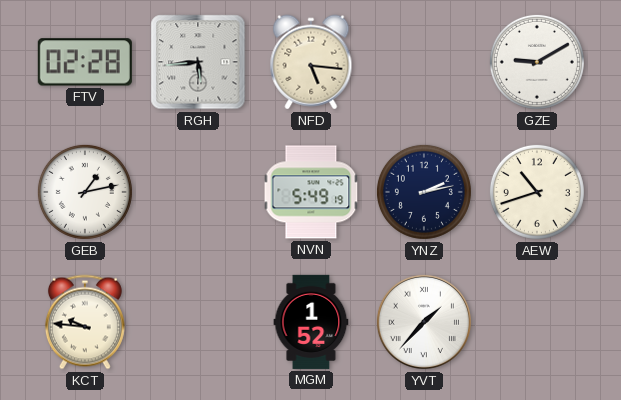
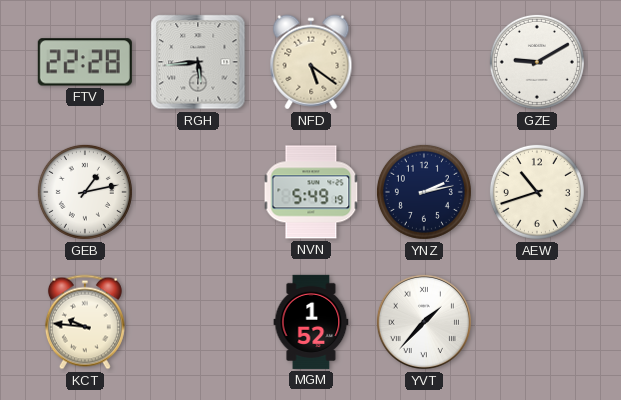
FTV: 02:28 -> 22:28
NFD: 5:16 -> 5:21
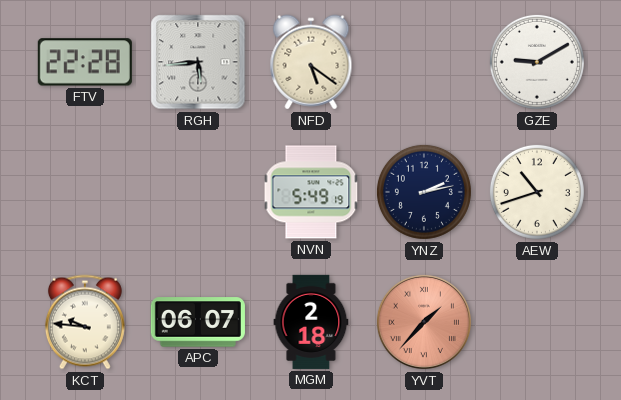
GEB: 1:13 -> none
APC: none -> 06:07
MGM: 1:52 -> 2:18
YVT dial: white -> salmon
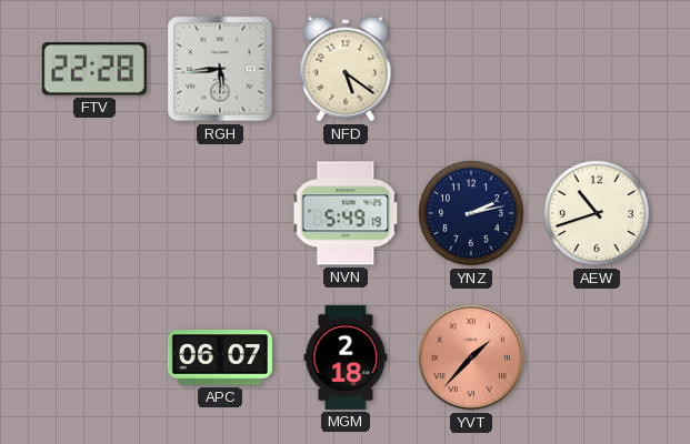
GZE: 9:10 -> none
KCT: 9:46 -> none
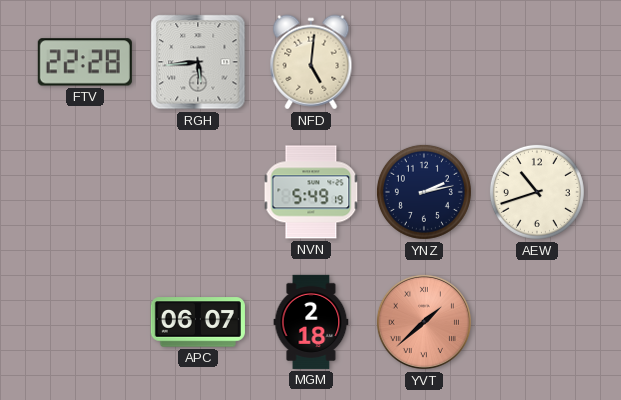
NFD: 5:21 -> 5:01
YVT: 1:37 -> 1:38
